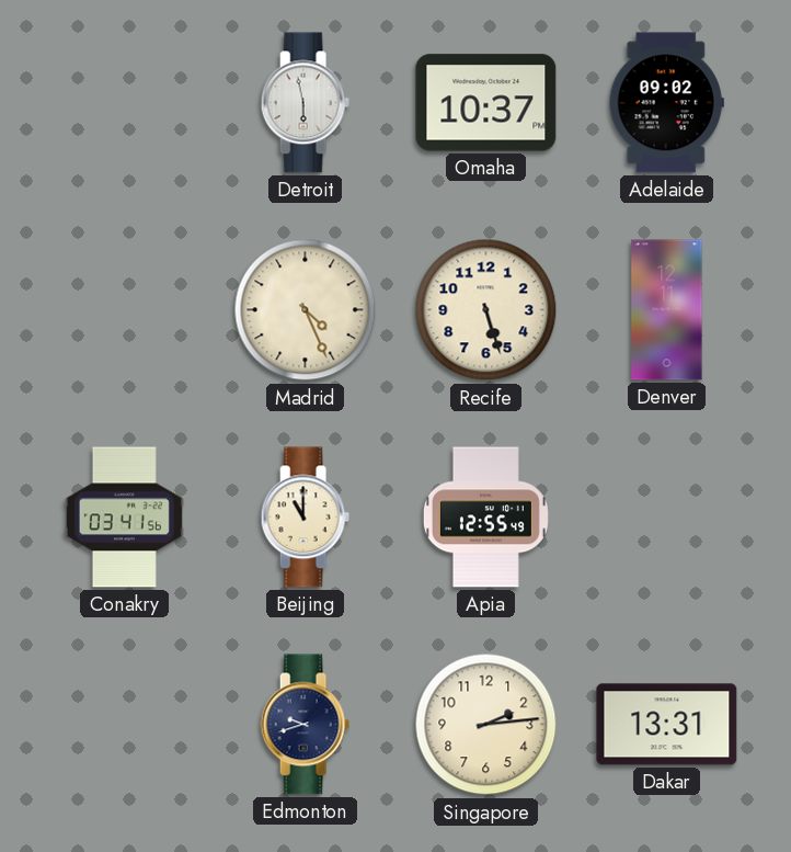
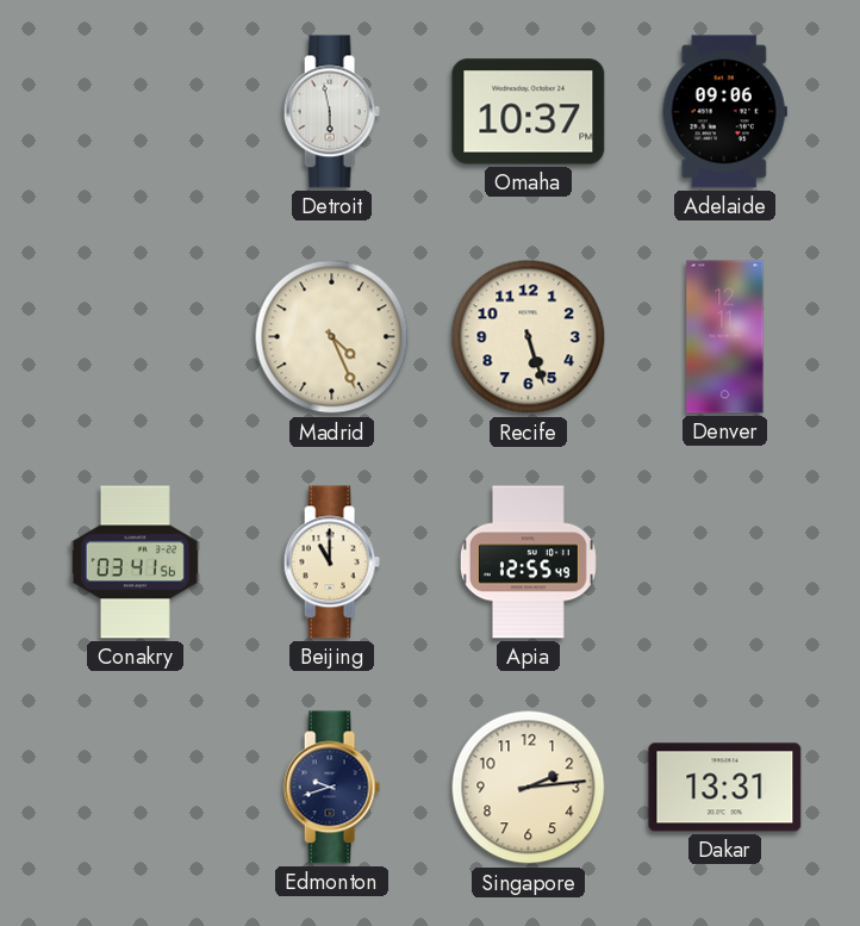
Adelaide: 09:02 -> 09:06
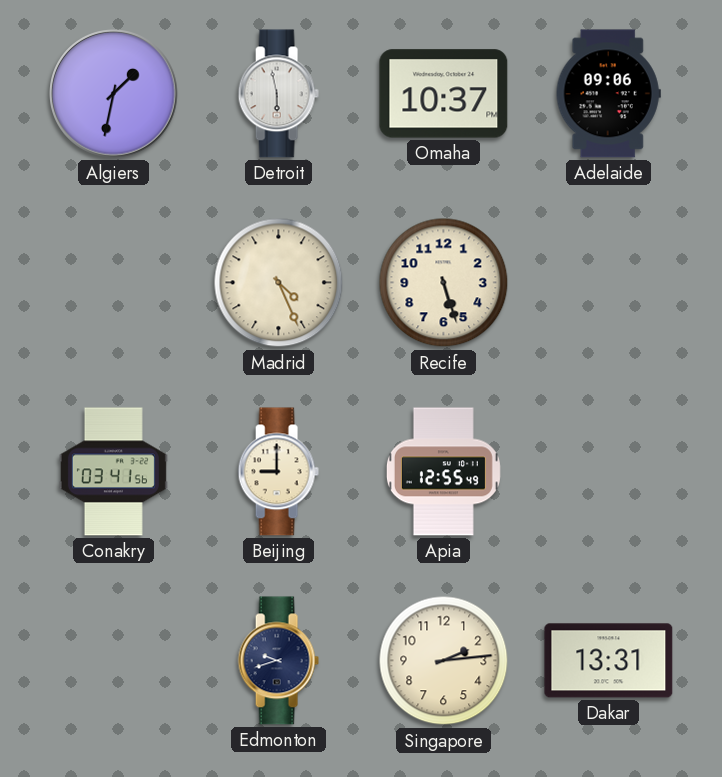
Algiers: none -> 1:32
Denver: 12:11 -> none
Beijing: 11:00 -> 9:00
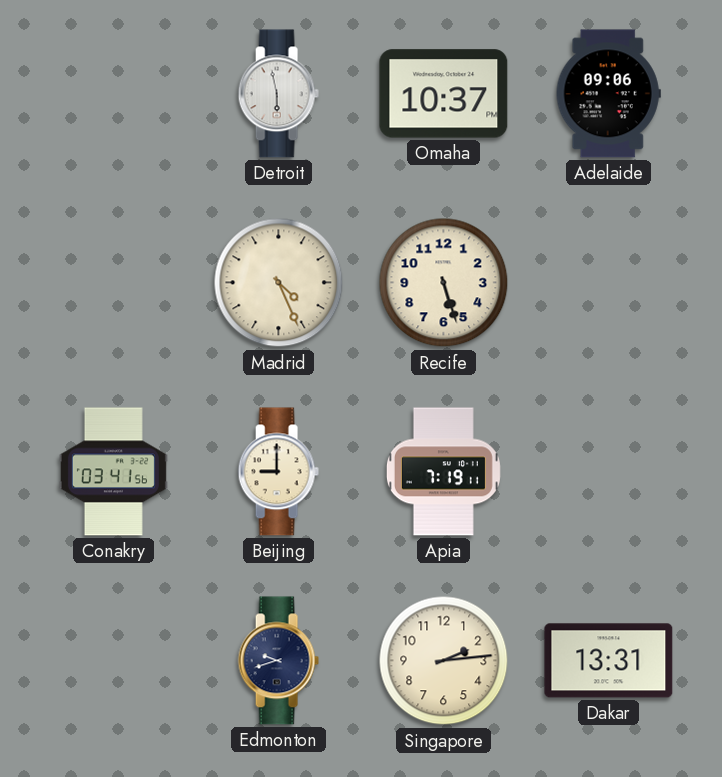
Algiers: 1:32 -> none
Apia: 12:55 -> 7:19
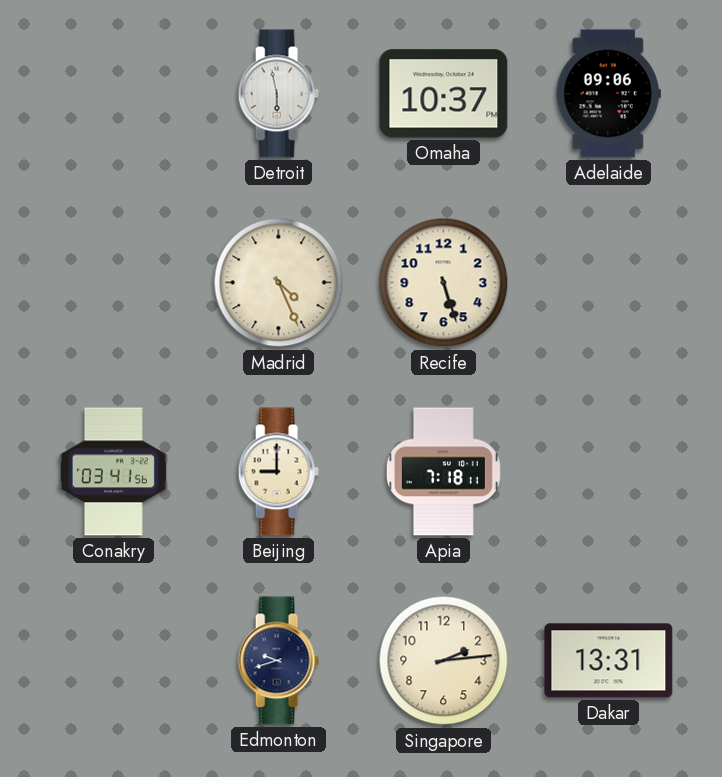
Apia: 7:19 -> 7:18
